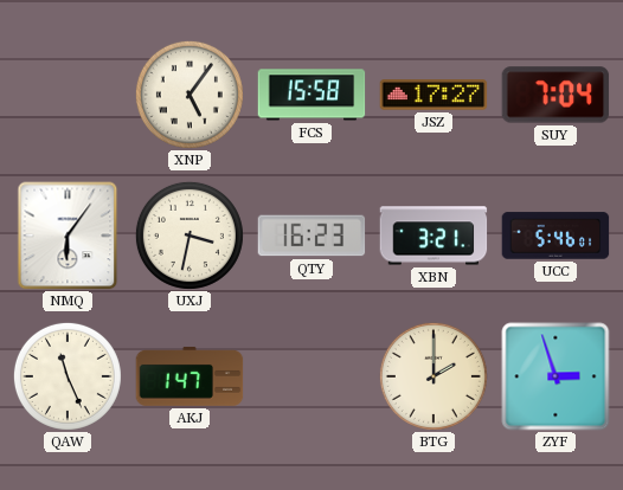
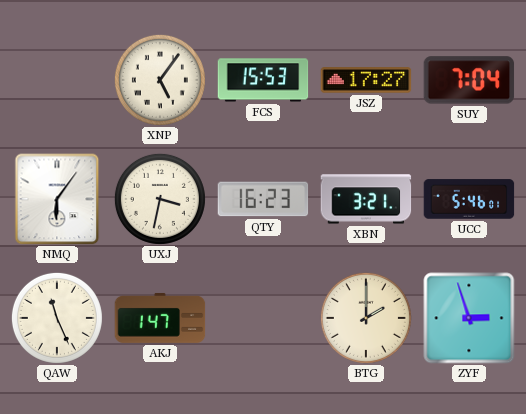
FCS: 15:58 -> 15:53
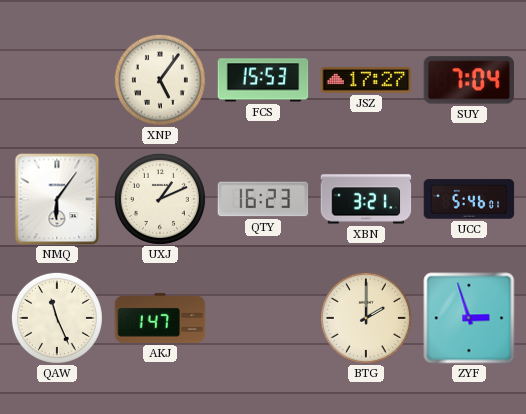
UXJ: 3:32 -> 1:11
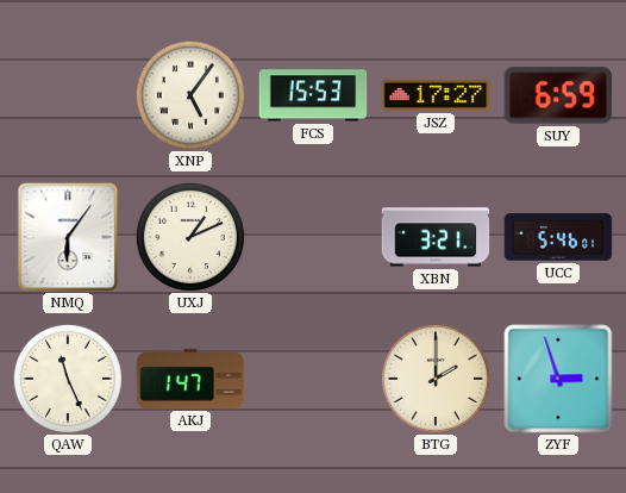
SUY: 7:04 -> 6:59
QTY: 16:23 -> none
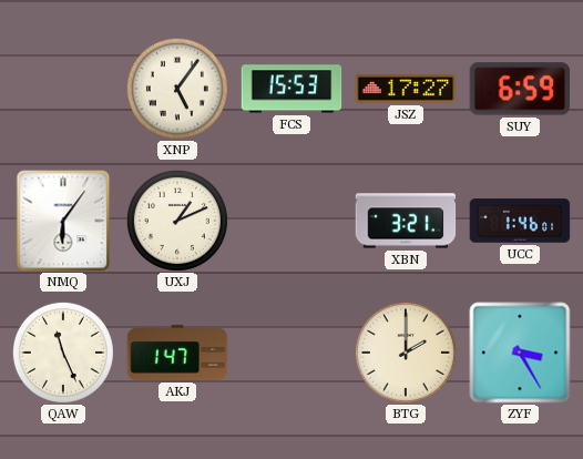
UCC: 5:46 -> 1:46
ZYF: 2:57 -> 3:25
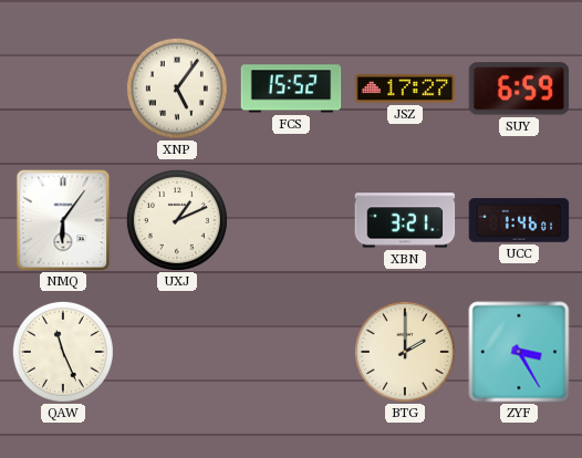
FCS: 15:53 -> 15:52
AKJ: 1:47 -> none
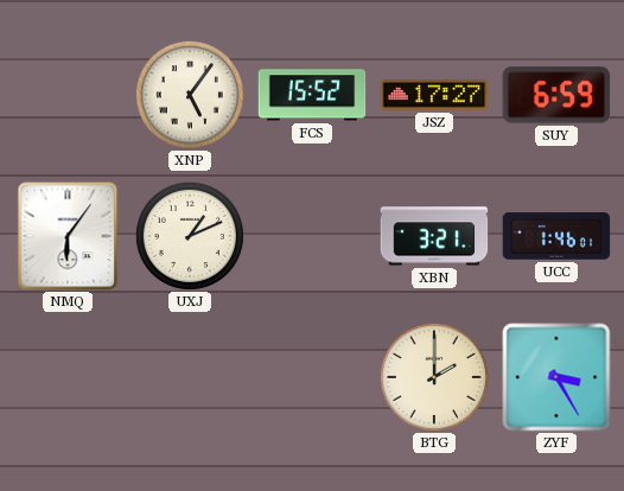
QAW: 11:26 -> none
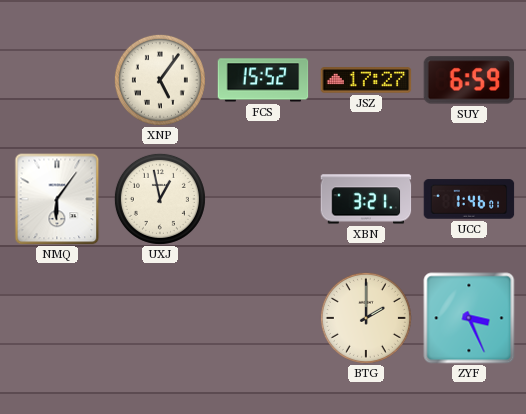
UXJ: 1:11 -> 12:58
ZYF: 3:25 -> 3:26
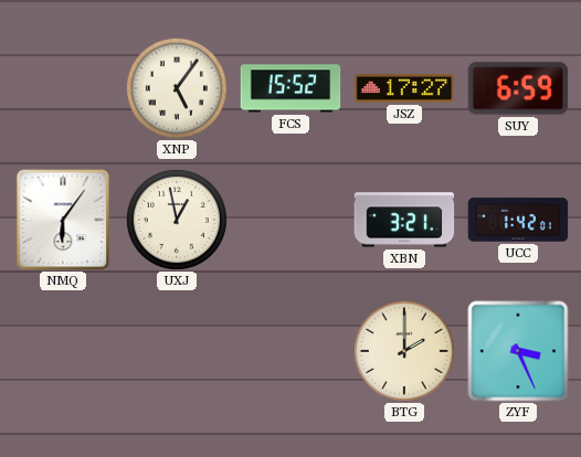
UCC: 1:46 -> 1:42
